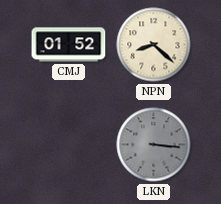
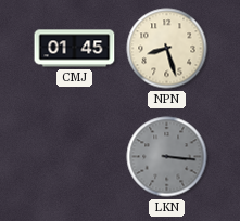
CMJ: 01:52 -> 01:45
NPN: 8:22 -> 8:27
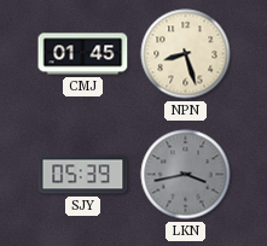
SJY: none -> 05:39
LKN: 3:16 -> 3:43
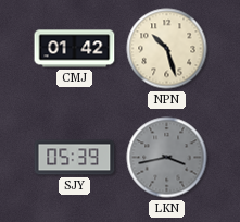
CMJ: 01:45 -> 01:42
NPN: 8:27 -> 10:27
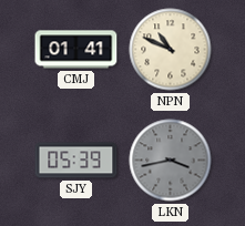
CMJ: 01:42 -> 01:41
NPN: 10:27 -> 10:49
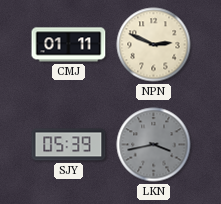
CMJ: 01:41 -> 01:11
NPN: 10:49 -> 2:49
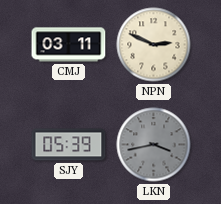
CMJ: 01:11 -> 03:11
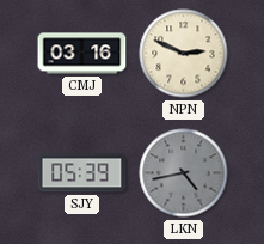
CMJ: 03:11 -> 03:16
LKN: 3:43 -> 4:43
